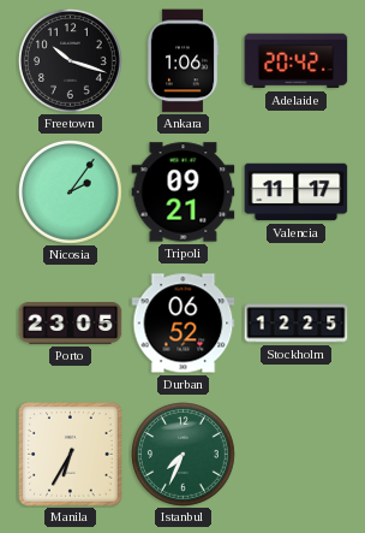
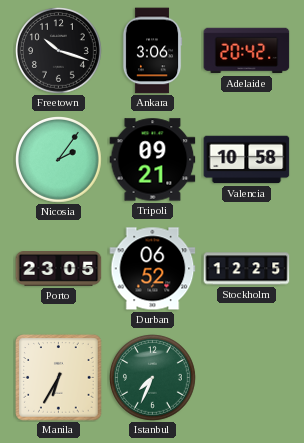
Ankara: 1:06 -> 3:06
Valencia: 11:17 -> 10:58
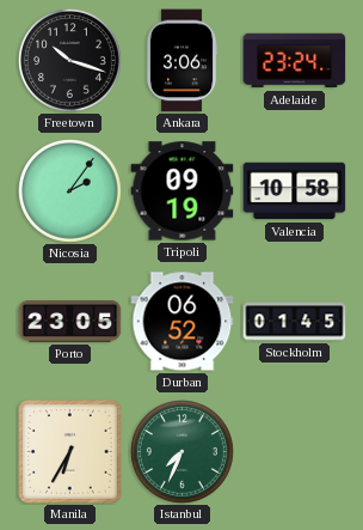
Adelaide: 20:42 -> 23:24
Tripoli: 09:21 -> 09:19
Stockholm: 12:25 -> 01:45
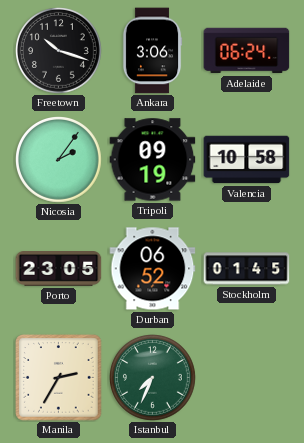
Adelaide: 23:24 -> 06:24
Manila: 6:35 -> 2:35
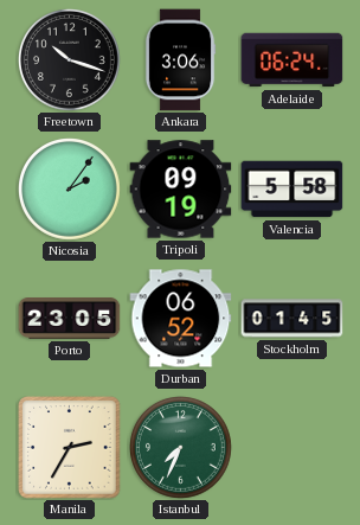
Valencia: 10:58 -> 5:58
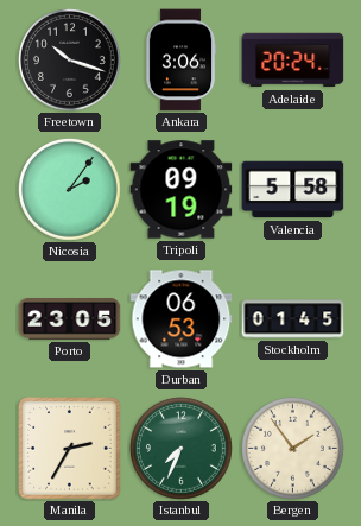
Adelaide: 06:24 -> 20:24
Durban: 06:52 -> 06:53
Bergen: none -> 1:54
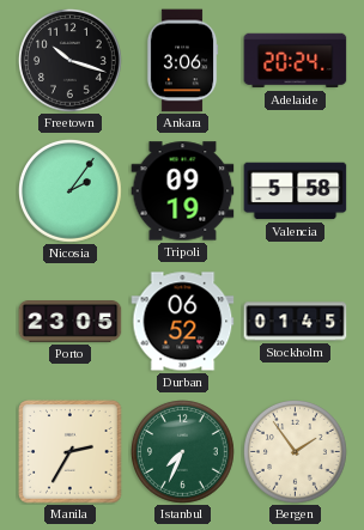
Durban: 06:53 -> 06:52
